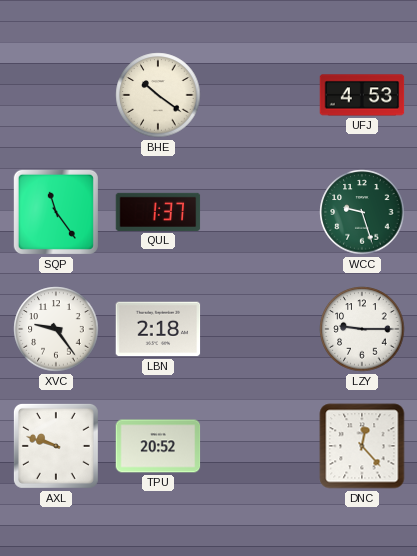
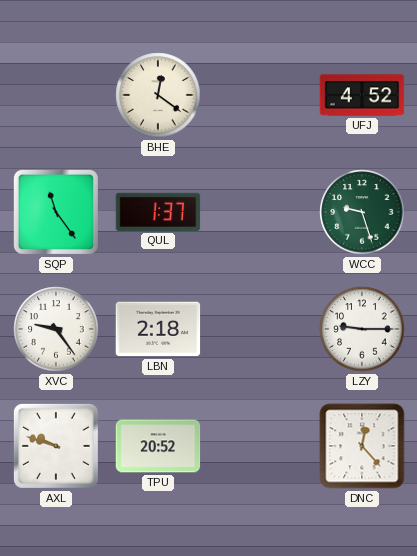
BHE: 10:21 -> 12:21
UFJ: 4:53 -> 4:52
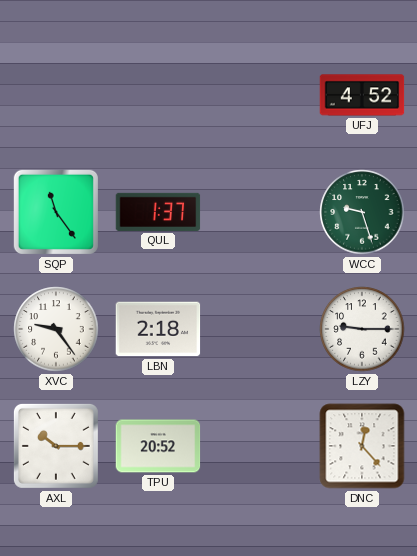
BHE: 12:21 -> none
AXL: 9:48 -> 10:15
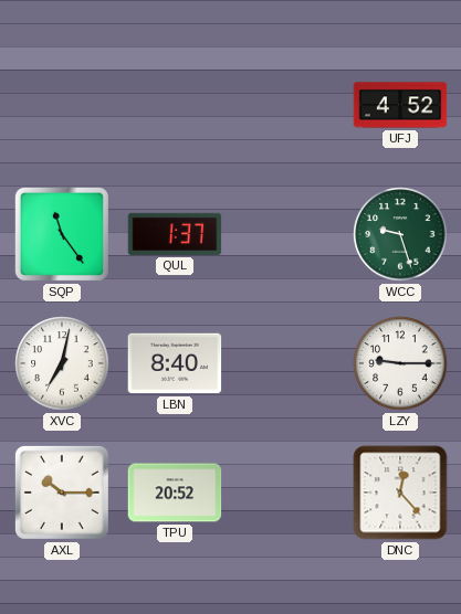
XVC: 9:24 -> 7:02
LBN: 2:18 -> 8:40
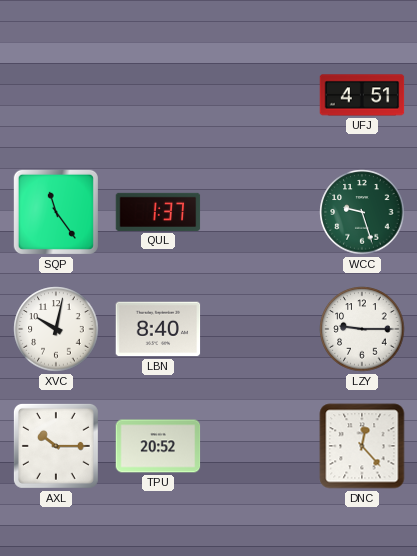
UFJ: 4:52 -> 4:51
XVC: 7:02 -> 10:02
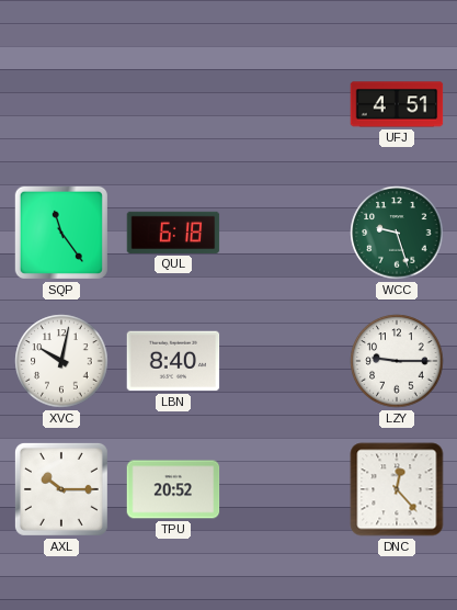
QUL: 1:37 -> 6:18
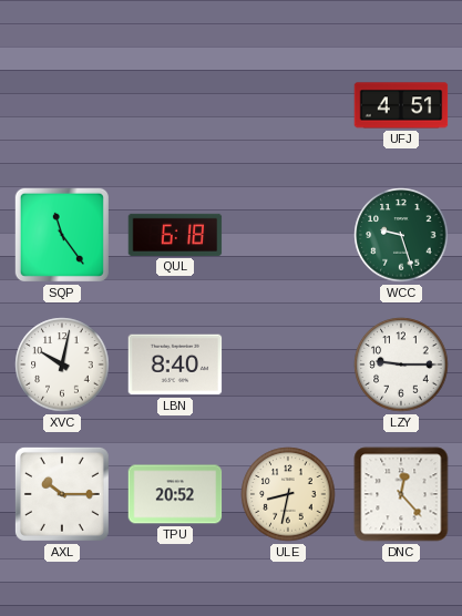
ULE: none -> 8:32
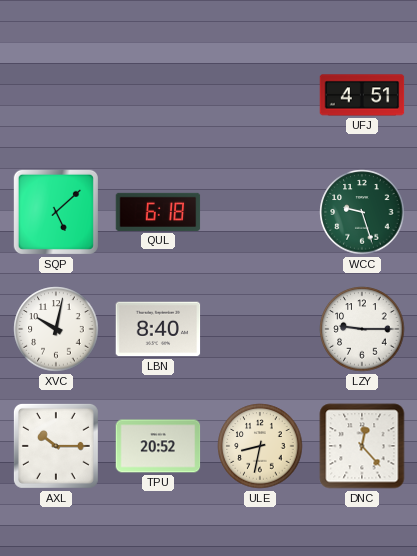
SQP: 11:24 -> 5:08
